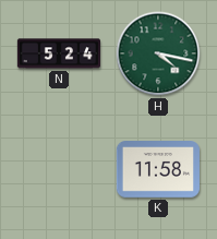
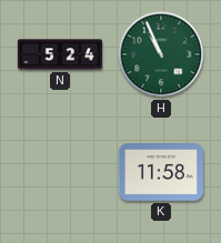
H: 4:17 -> 10:56
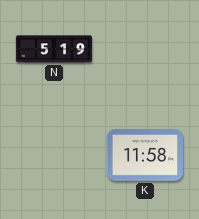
N: 5:24 -> 5:19
H: 10:56 -> none
